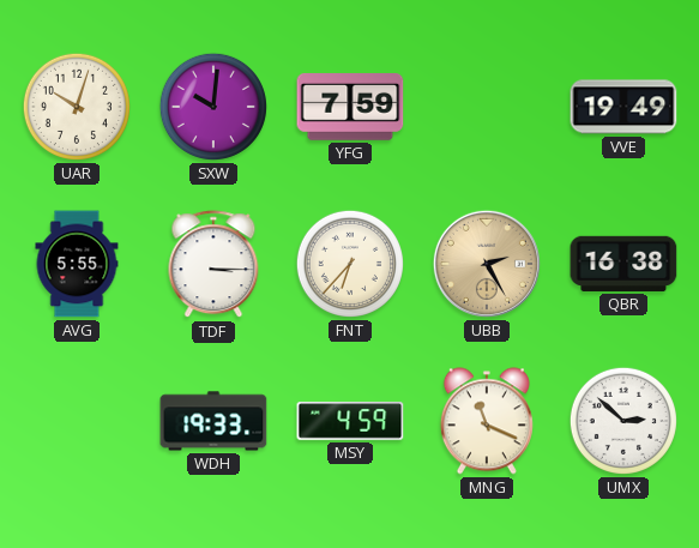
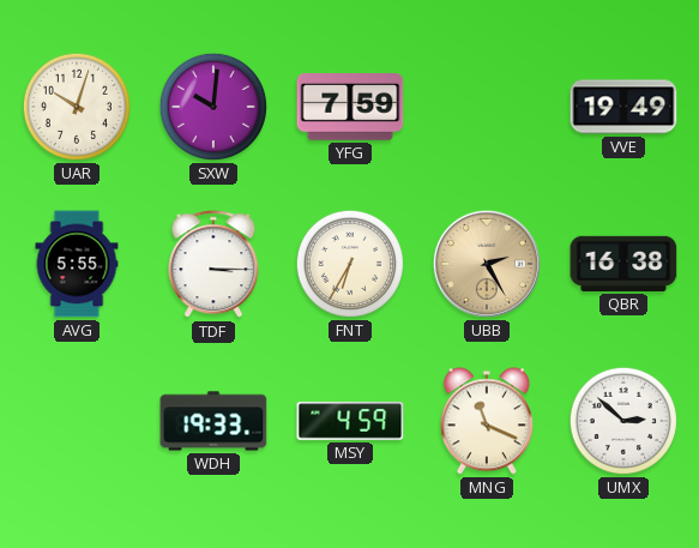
FNT: 6:37 -> 6:35
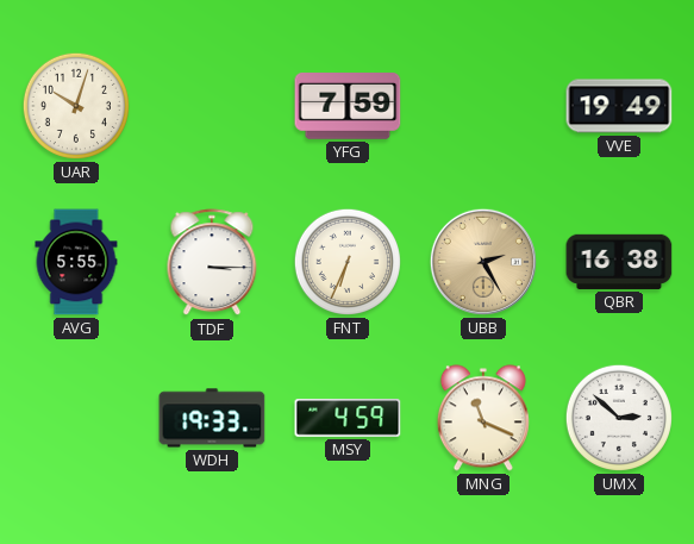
SXW: 10:01 -> none
FNT: 6:35 -> 6:34
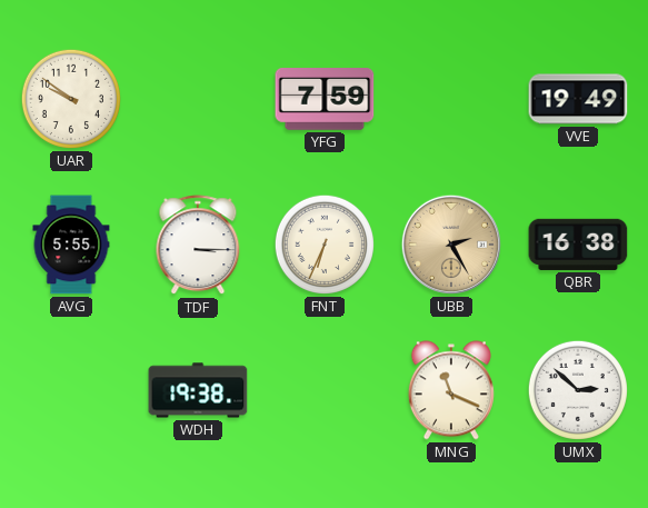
UAR: 10:03 -> 9:51
WDH: 19:33 -> 19:38
MSY: 4:59 -> none
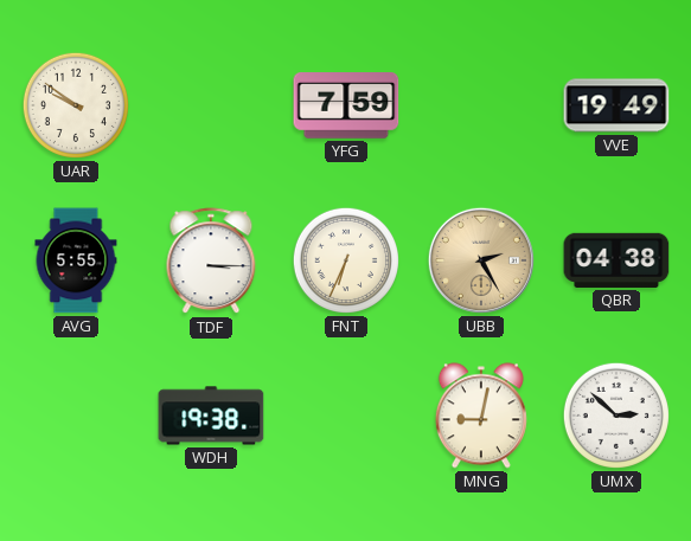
QBR: 16:38 -> 04:38
MNG: 11:19 -> 9:02
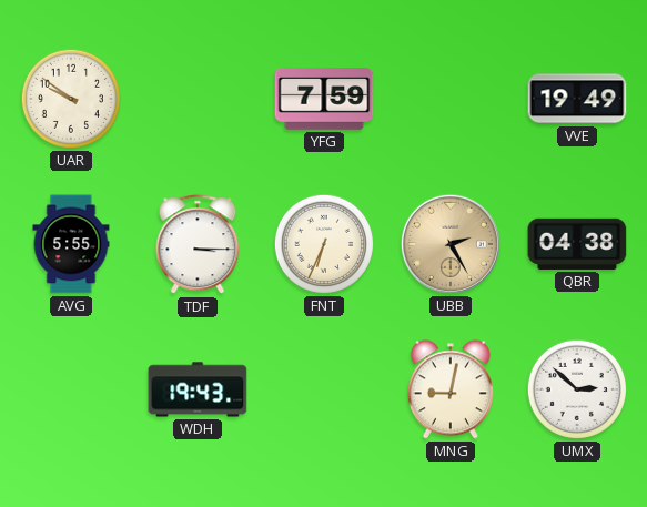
WDH: 19:38 -> 19:43
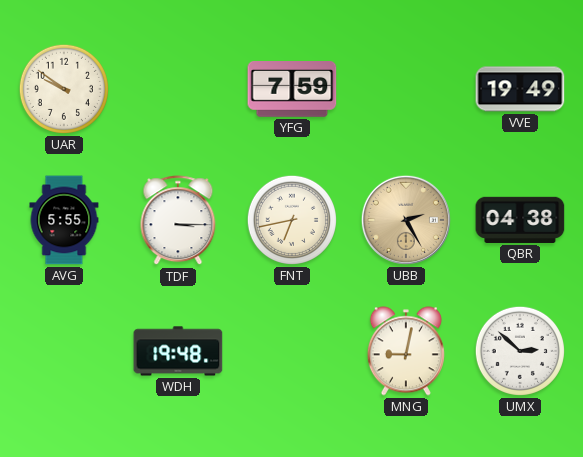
FNT: 6:34 -> 6:43
WDH: 19:43 -> 19:48
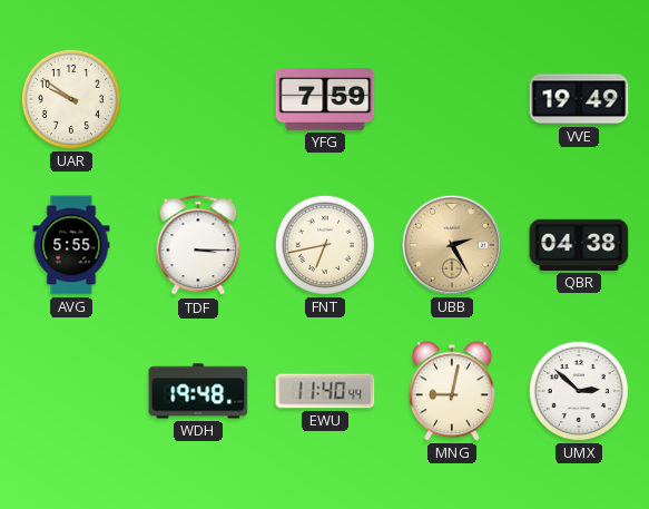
EWU: none -> 11:40
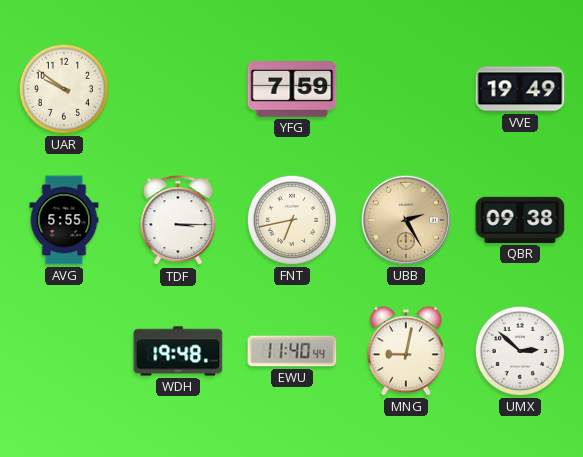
QBR: 04:38 -> 09:38
